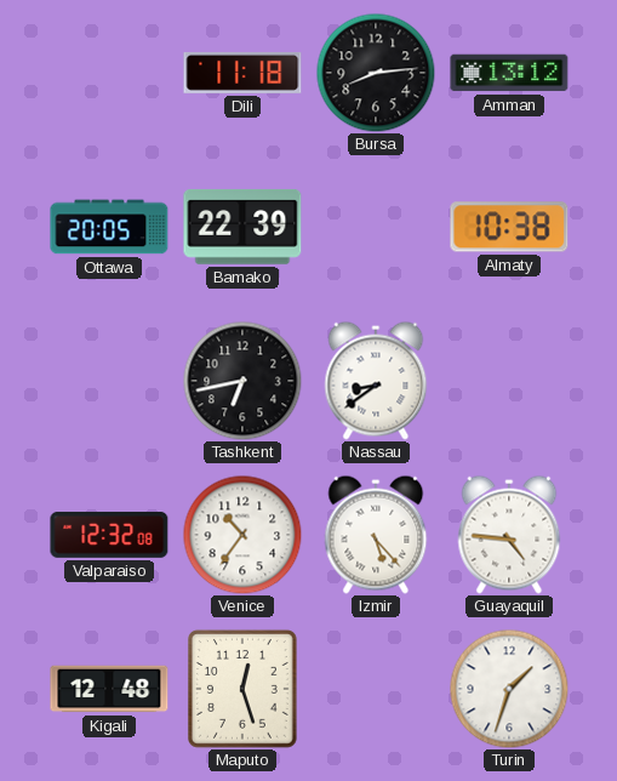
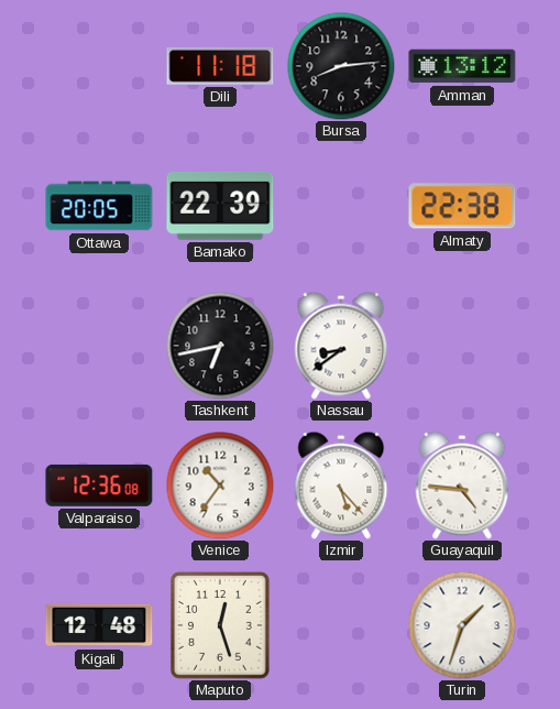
Almaty: 10:38 -> 22:38
Valparaiso: 12:32 -> 12:36
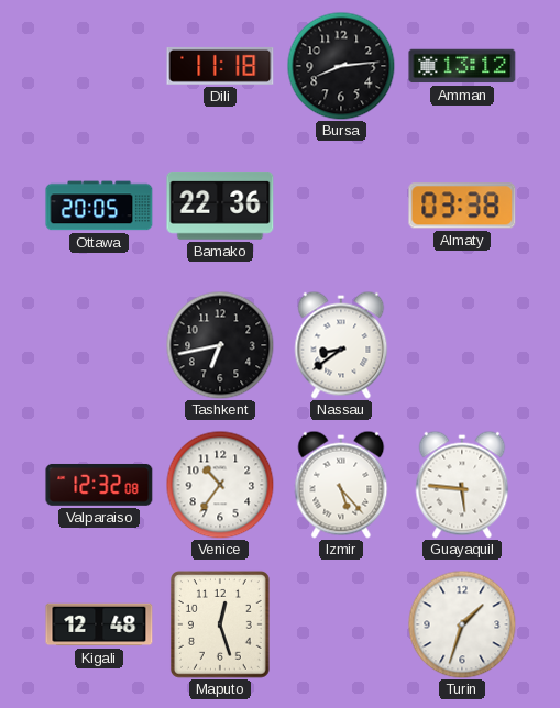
Bamako: 22:39 -> 22:36
Almaty: 22:38 -> 03:38
Valparaiso: 12:36 -> 12:32
Guayaquil: 4:46 -> 5:46
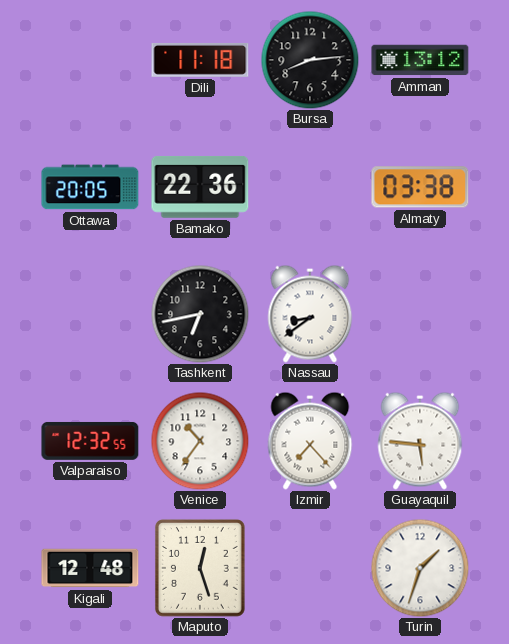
Valparaiso: 12:32:08 -> 12:32:55
Izmir: 5:23 -> 7:23
